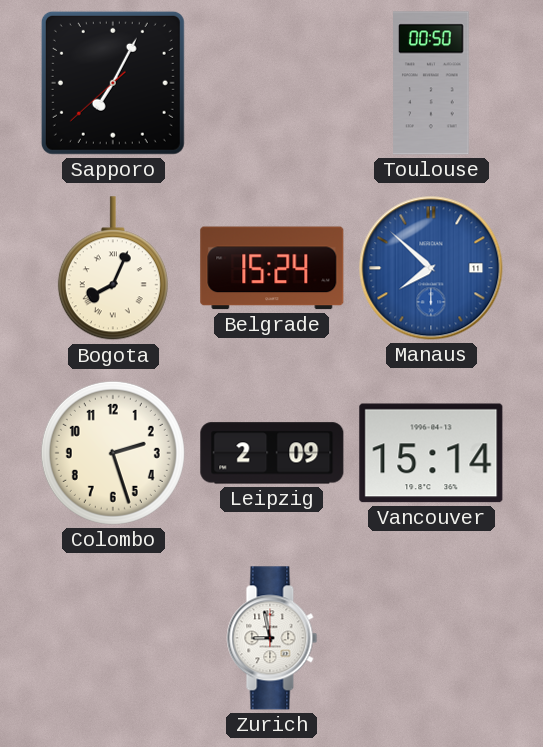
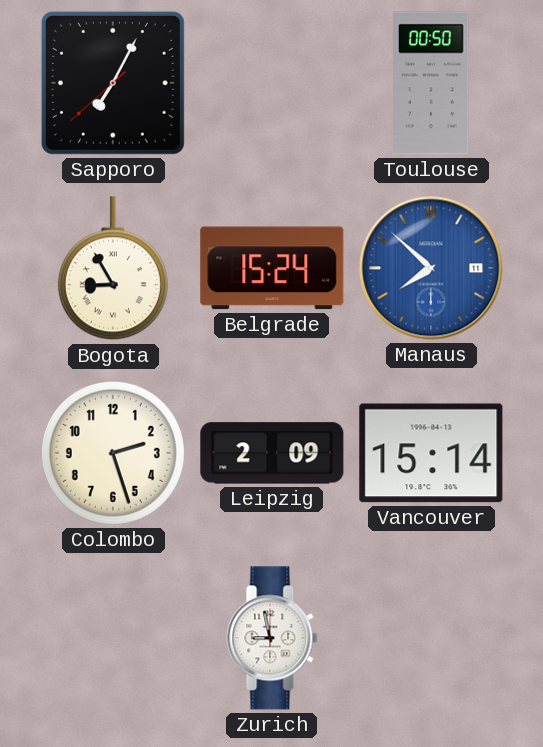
Bogota: 8:04 -> 8:55
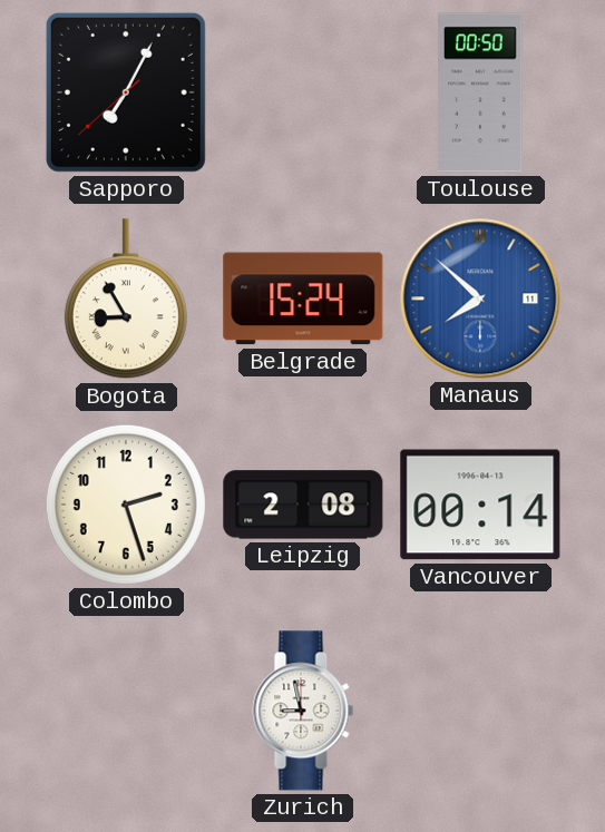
Leipzig: 2:09 -> 2:08
Vancouver: 15:14 -> 00:14
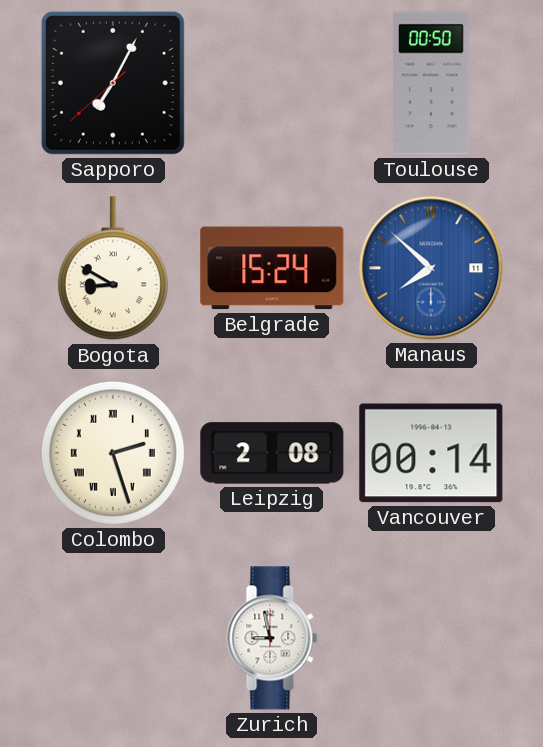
Bogota: 8:55 -> 8:50
Colombo numerals: Arabic -> Roman
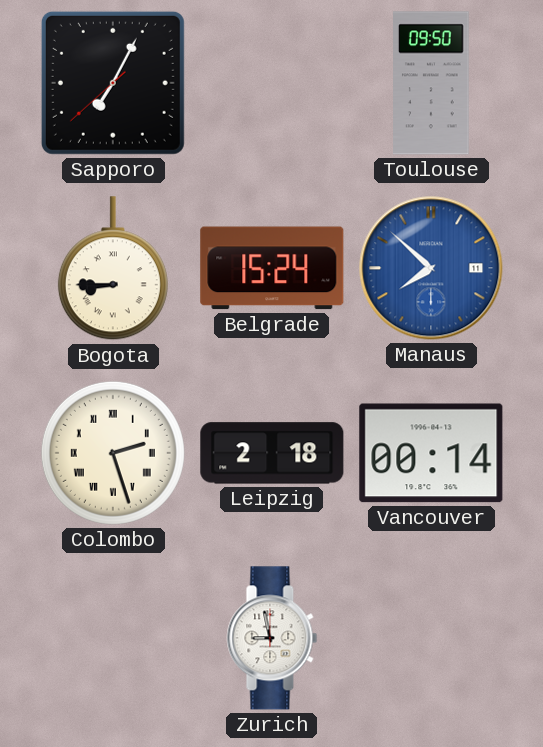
Toulouse: 00:50 -> 09:50
Bogota: 8:50 -> 8:45
Leipzig: 2:08 -> 2:18
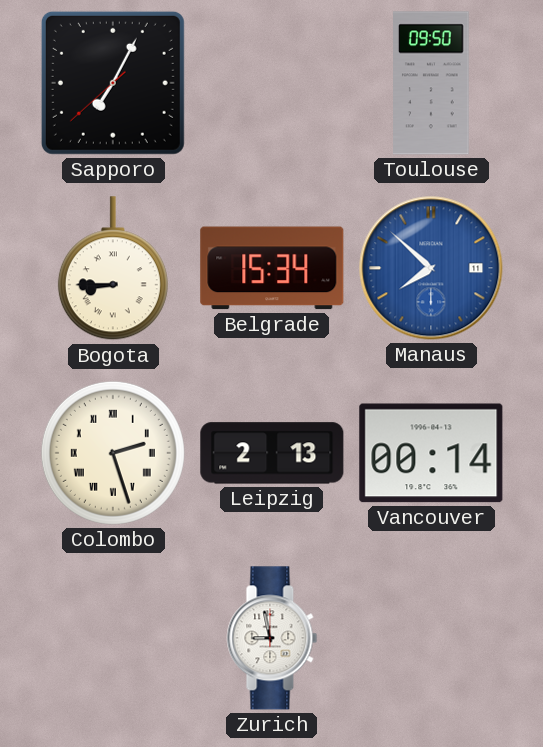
Belgrade: 15:24 -> 15:34
Leipzig: 2:18 -> 2:13
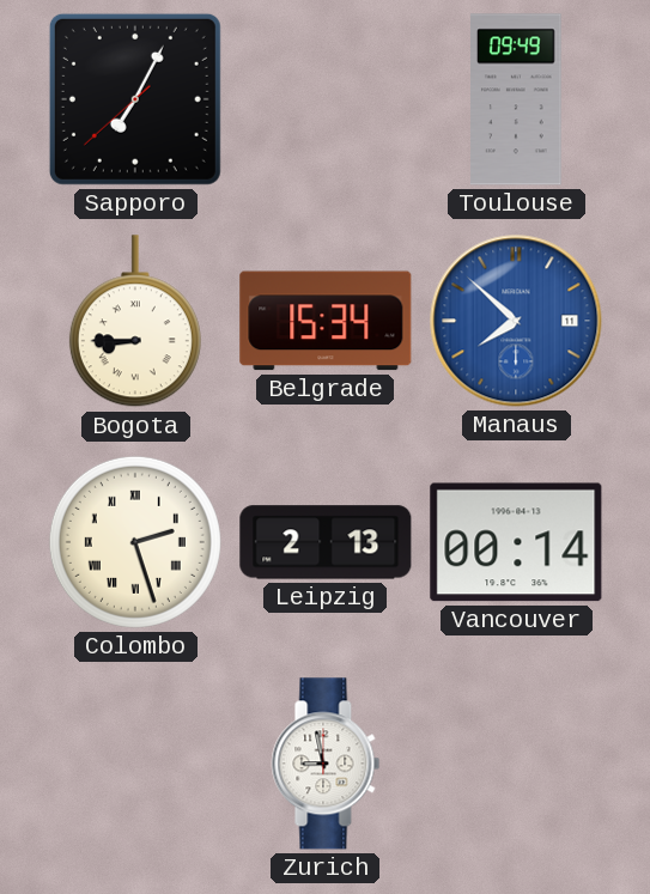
Toulouse: 09:50 -> 09:49
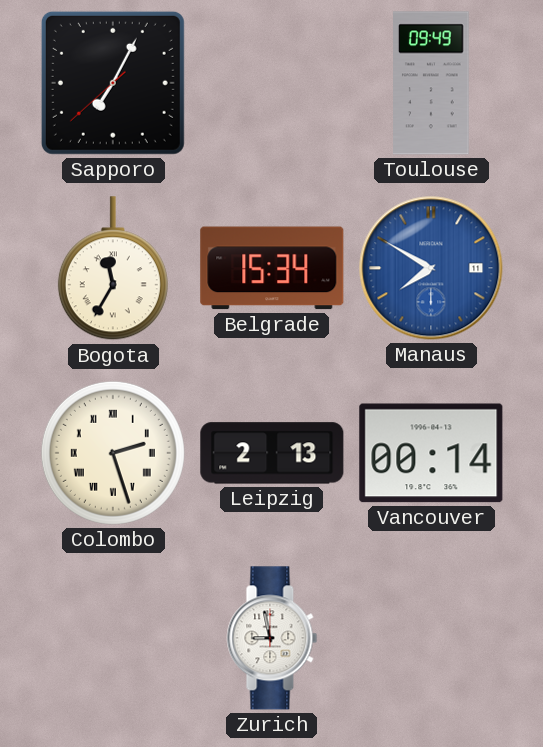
Bogota: 8:45 -> 11:35
Manaus: 7:52 -> 7:50
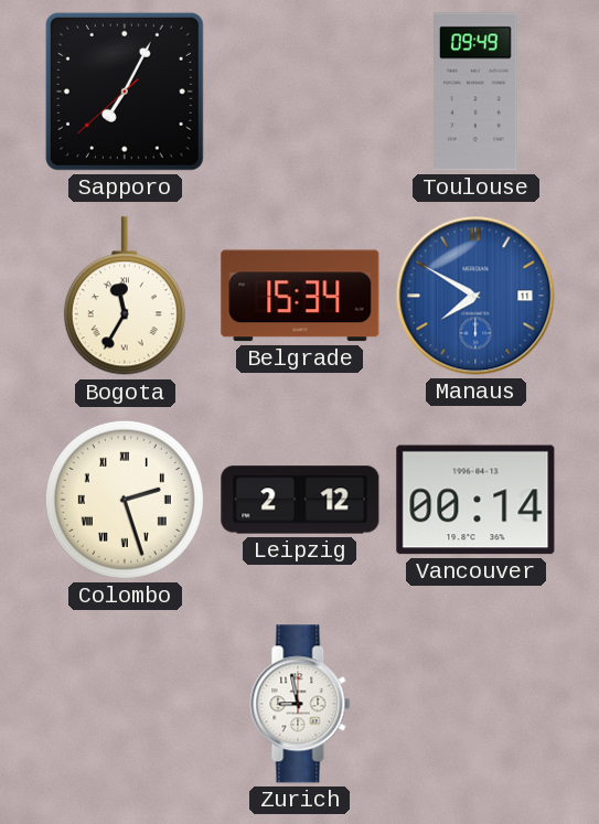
Leipzig: 2:13 -> 2:12
